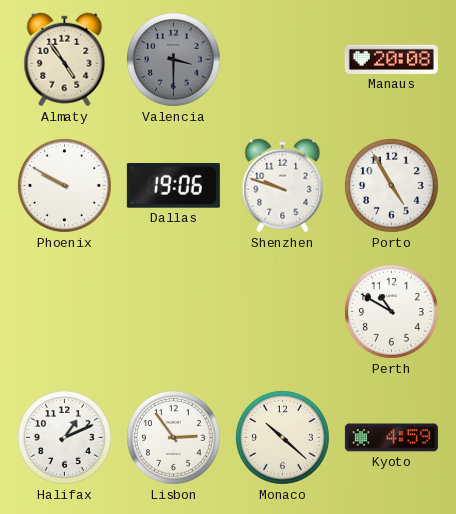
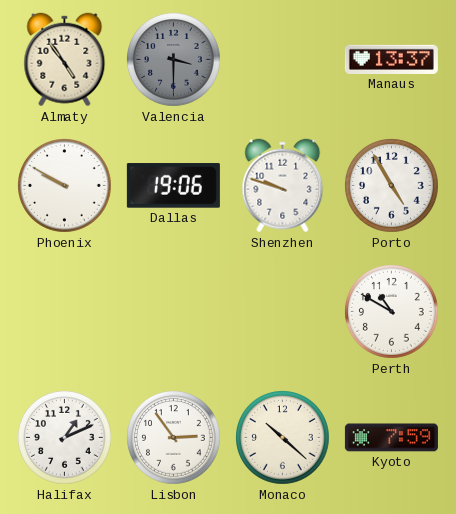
Manaus: 20:08 -> 13:37
Kyoto: 4:59 -> 7:59
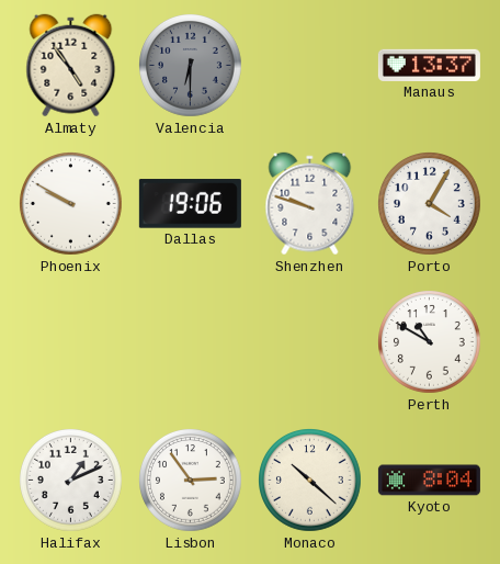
Valencia: 3:30 -> 6:30
Porto: 4:55 -> 4:05
Kyoto: 7:59 -> 8:04
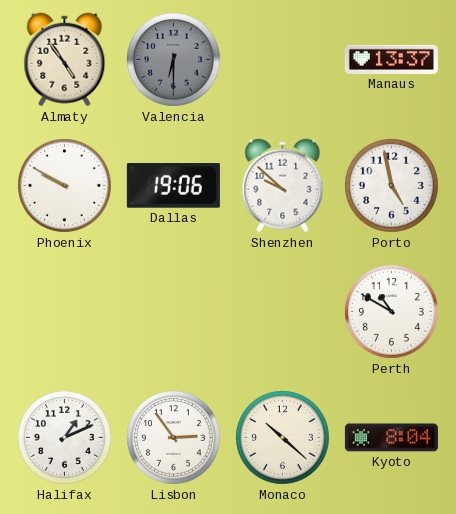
Shenzhen: 9:48 -> 9:52
Porto: 4:05 -> 4:58
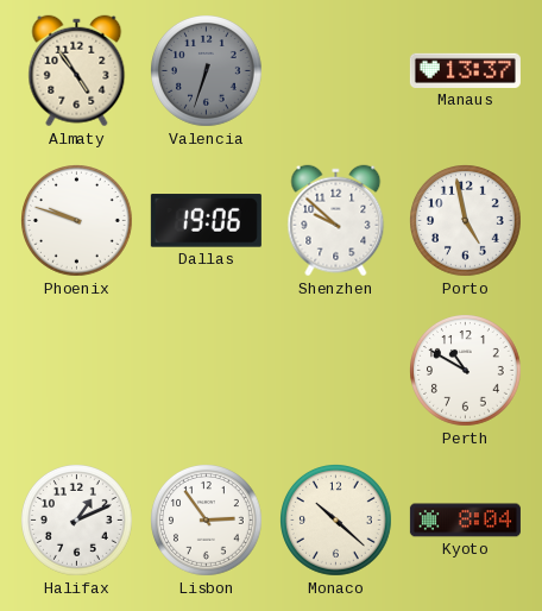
Valencia: 6:30 -> 6:33
Phoenix: 9:50 -> 9:48
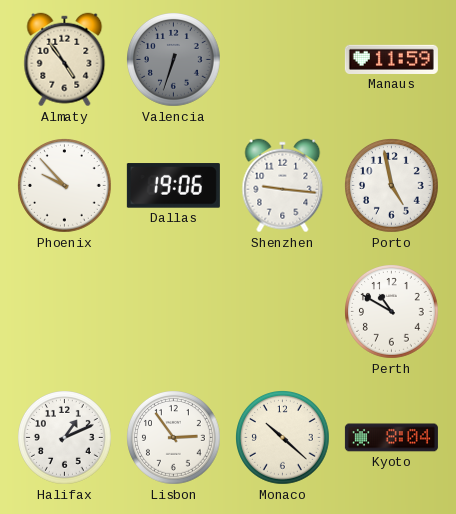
Manaus: 13:37 -> 11:59
Phoenix: 9:48 -> 9:53
Shenzhen: 9:52 -> 9:16
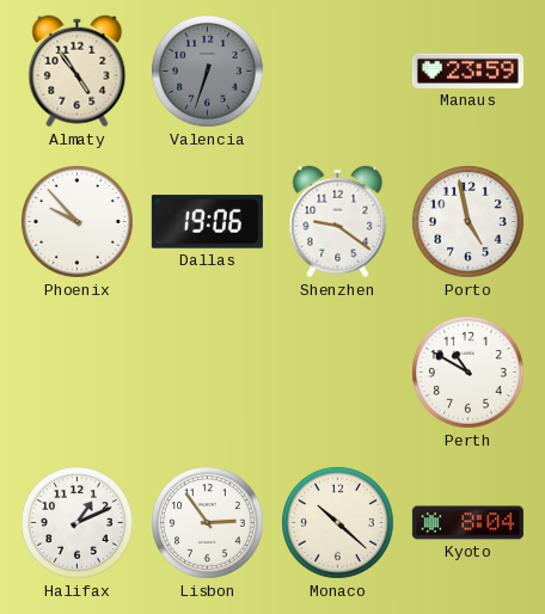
Manaus: 11:59 -> 23:59
Shenzhen: 9:16 -> 9:21
